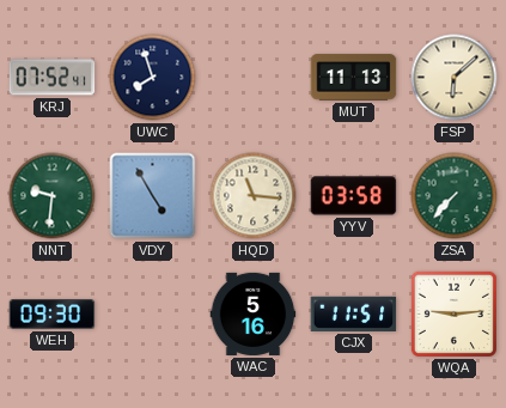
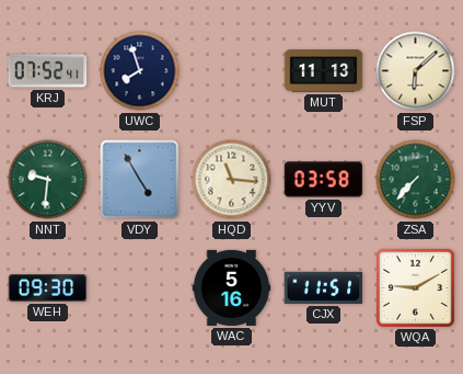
WQA: 9:14 -> 9:10
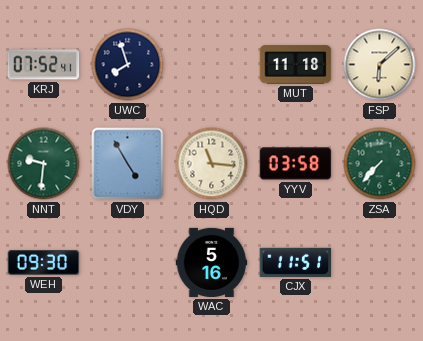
MUT: 11:13 -> 11:18
WQA: 9:10 -> none
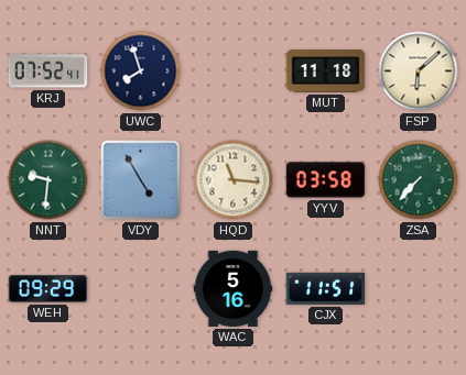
WEH: 09:30 -> 09:29
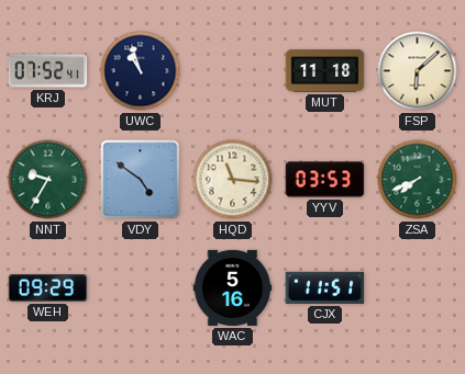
UWC: 7:57 -> 10:57
NNT: 9:31 -> 9:35
VDY: 4:55 -> 4:51
YYV: 03:58 -> 03:53
ZSA: 7:37 -> 7:41
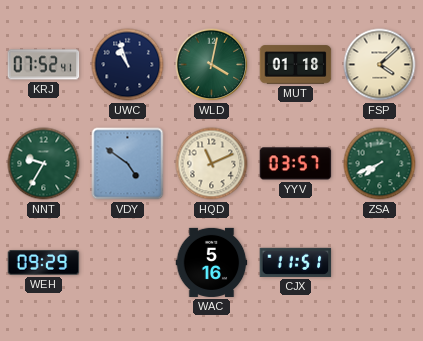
WLD: none -> 4:02
MUT: 11:18 -> 01:18
FSP: 6:08 -> 4:08
HQD: 11:16 -> 11:11
YYV: 03:53 -> 03:57
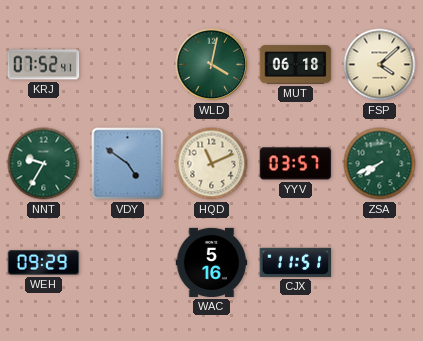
UWC: 10:57 -> none
MUT: 01:18 -> 06:18
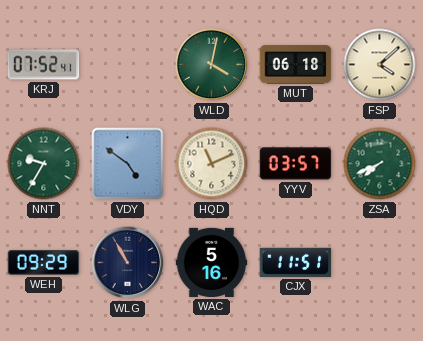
WLG: none -> 10:55
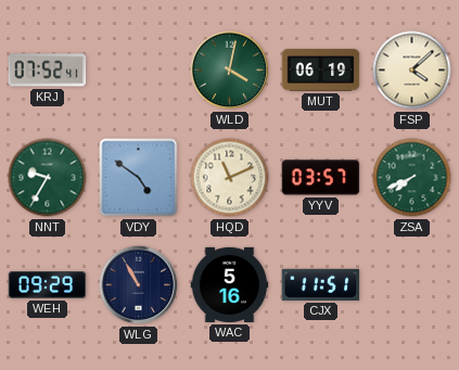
MUT: 06:18 -> 06:19
